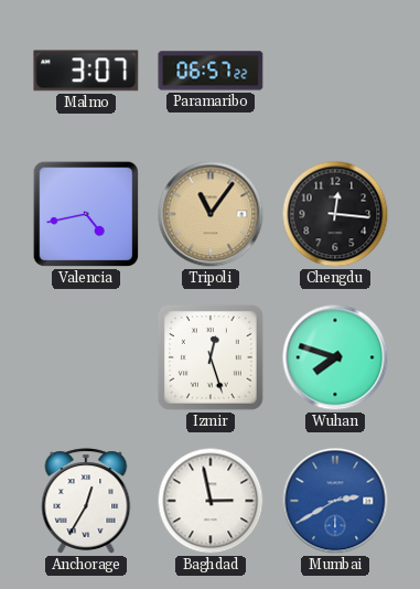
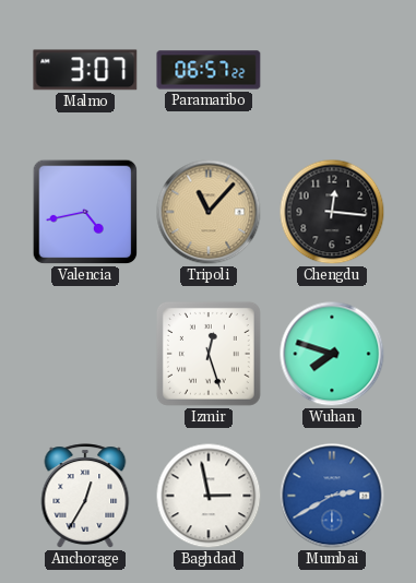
Tripoli: 11:06 -> 11:07
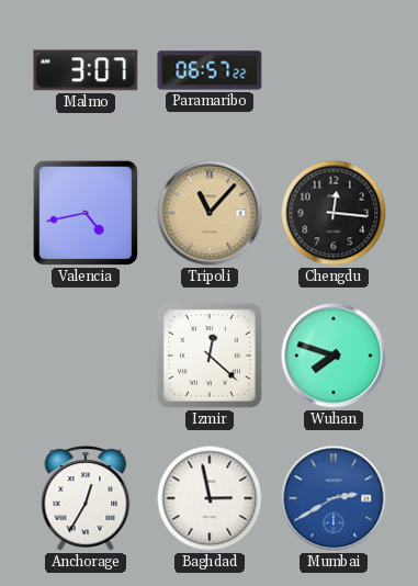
Izmir: 12:27 -> 12:22
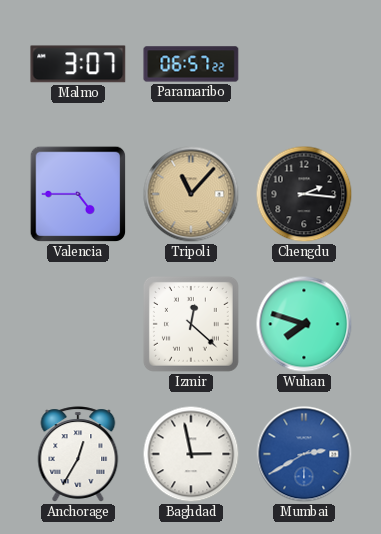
Valencia: 4:43 -> 4:45
Chengdu: 12:16 -> 2:16
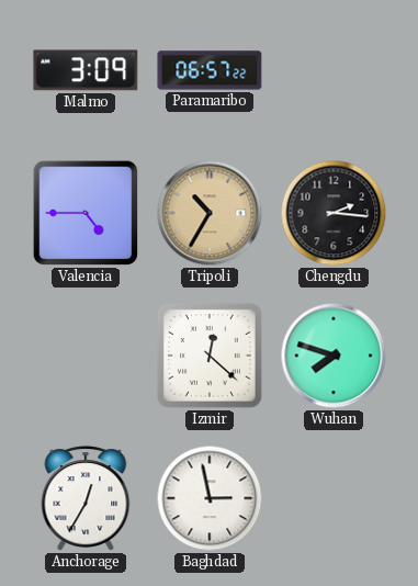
Malmo: 3:07 -> 3:09
Tripoli: 11:07 -> 10:35
Mumbai: 2:40 -> none
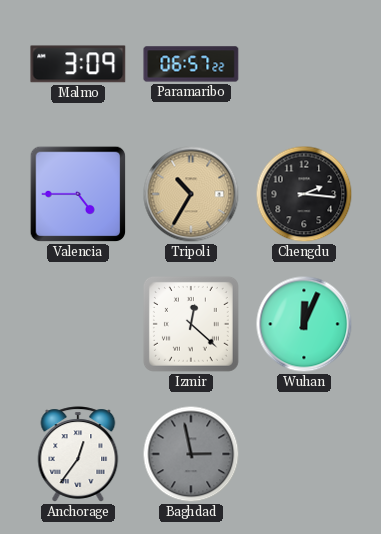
Wuhan: 7:48 -> 12:04
Anchorage: 12:35 -> 12:36
Baghdad dial: white -> grey
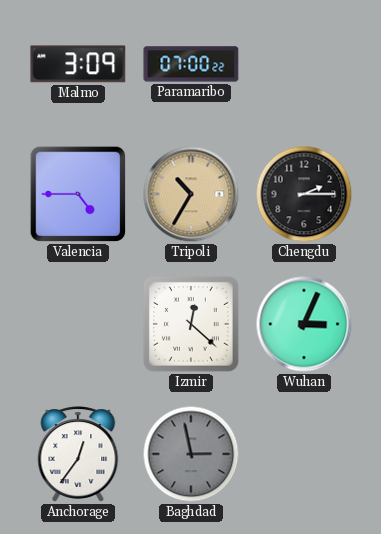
Paramaribo: 06:57 -> 07:00
Chengdu: 2:16 -> 2:15
Wuhan: 12:04 -> 3:04
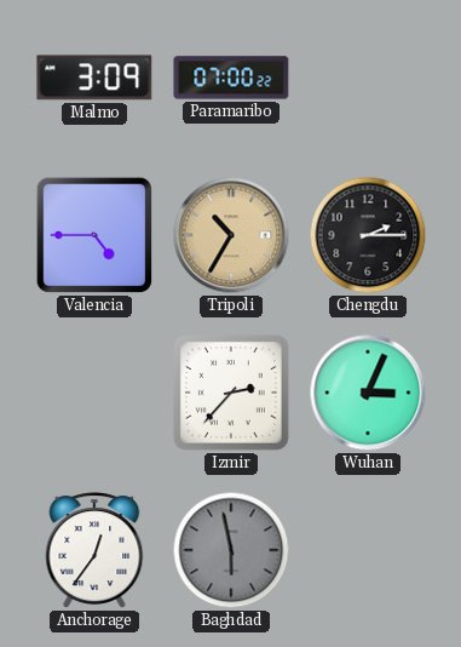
Izmir: 12:22 -> 2:37
Baghdad: 2:58 -> 5:58
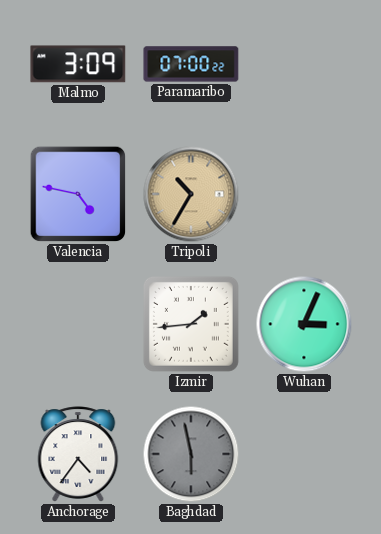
Valencia: 4:45 -> 4:47
Chengdu: 2:15 -> none
Izmir: 2:37 -> 1:44
Anchorage: 12:36 -> 4:36
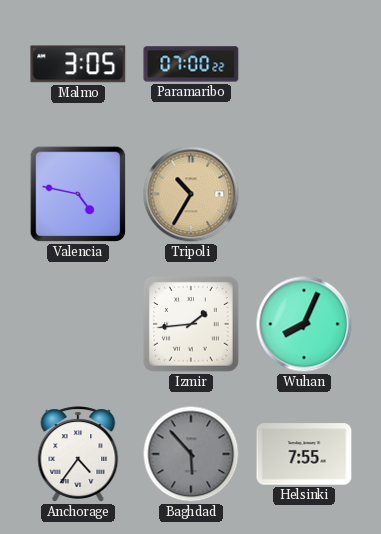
Malmo: 3:09 -> 3:05
Wuhan: 3:04 -> 8:04
Baghdad: 5:58 -> 5:53
Helsinki: none -> 7:55
